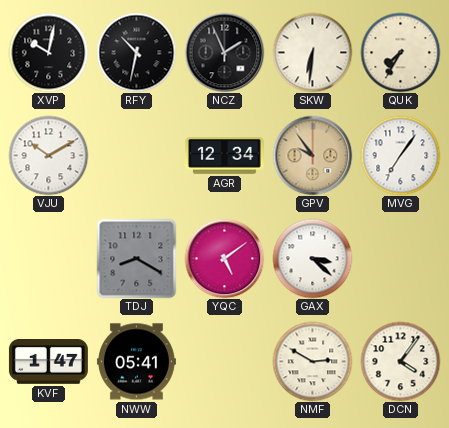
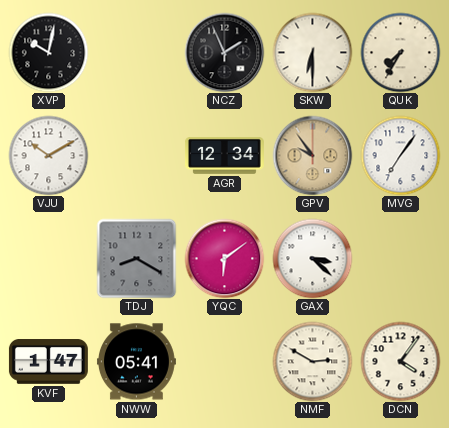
RFY: 10:32 -> none
SKW: 6:31 -> 6:30
YQC: 5:09 -> 6:09
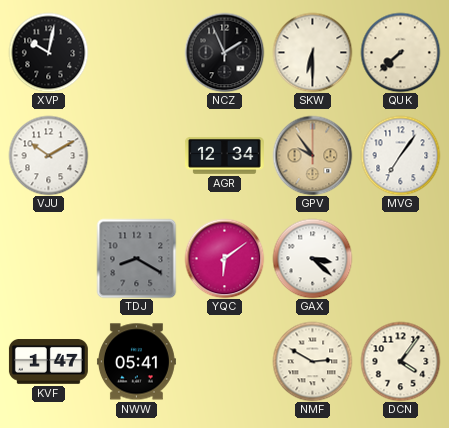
QUK: 7:35 -> 7:38
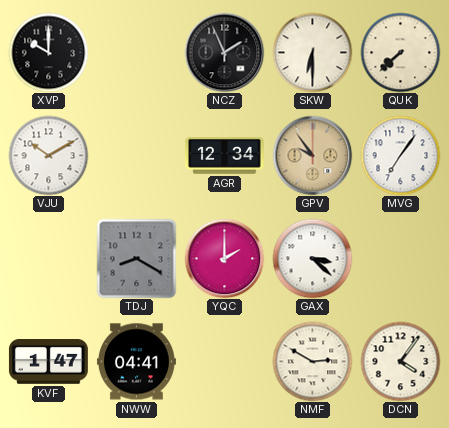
XVP: 10:02 -> 10:00
YQC: 6:09 -> 2:00
NWW: 05:41 -> 04:41
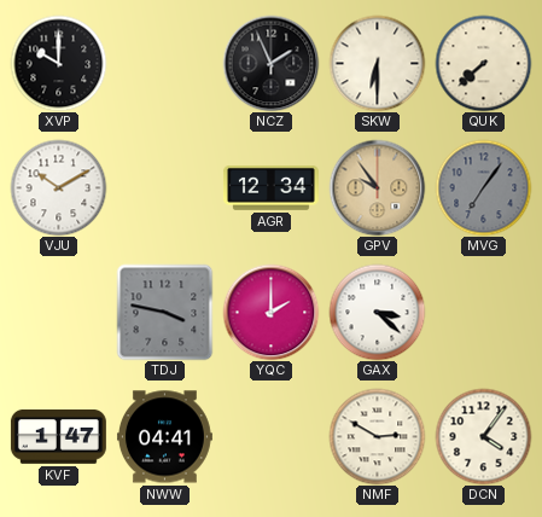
MVG dial: white -> grey
TDJ: 8:20 -> 3:47
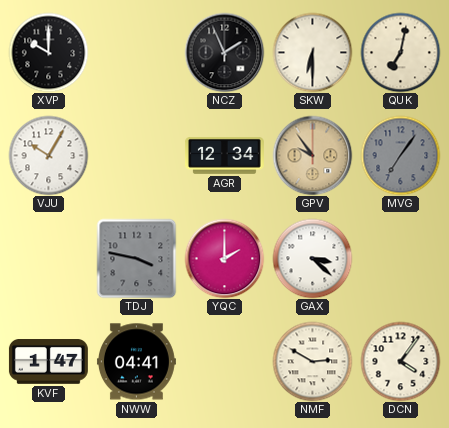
QUK: 7:38 -> 7:02
VJU: 10:10 -> 10:05
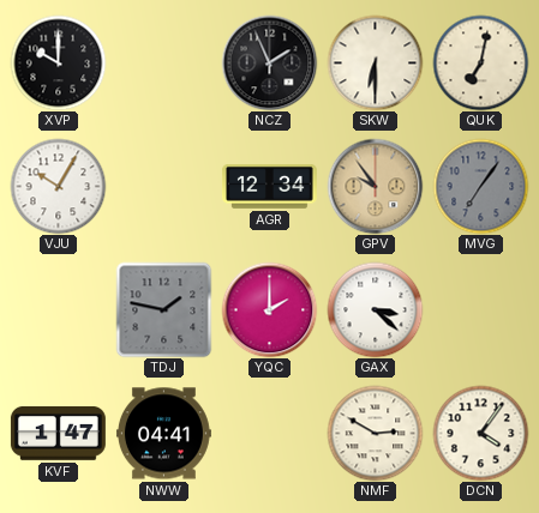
TDJ: 3:47 -> 1:47
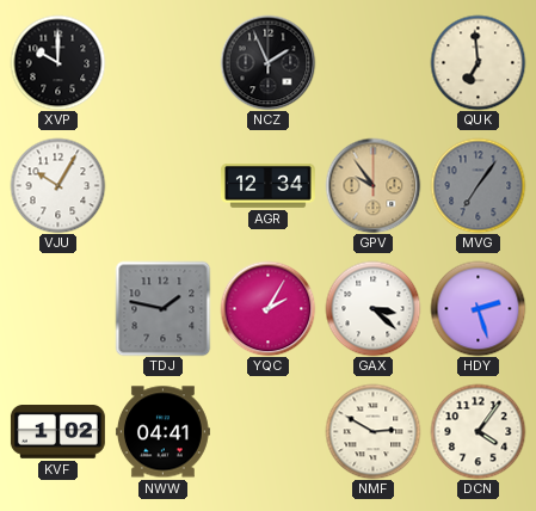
SKW: 6:30 -> none
QUK: 7:02 -> 6:59
YQC: 2:00 -> 2:05
HDY: none -> 2:27
KVF: 1:47 -> 1:02
